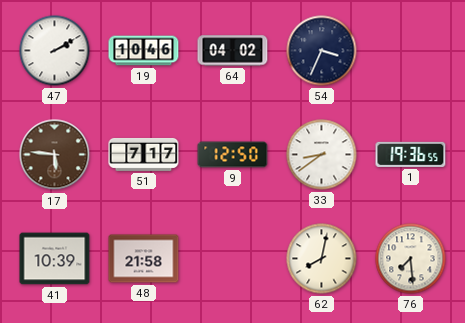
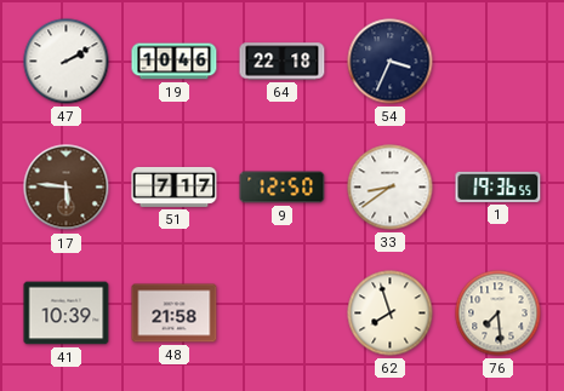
64: 04:02 -> 22:18
62: 8:02 -> 7:57
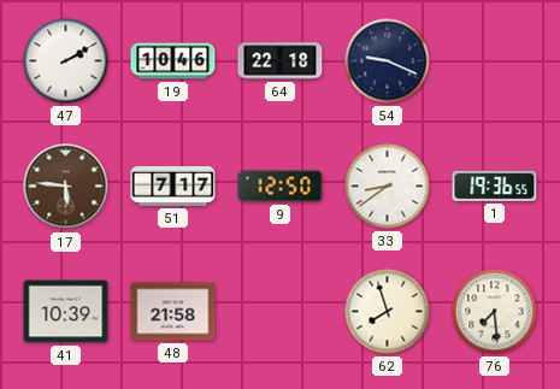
54: 3:34 -> 9:19
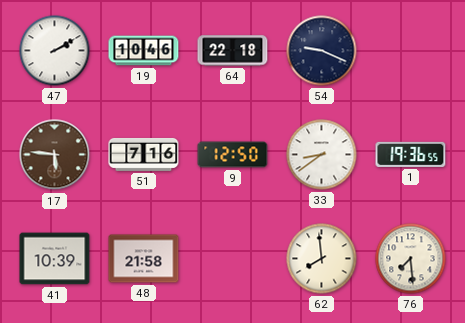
51: 7:17 -> 7:16
62: 7:57 -> 7:59
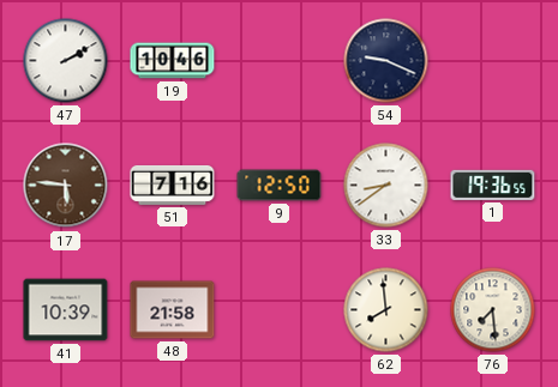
64: 22:18 -> none
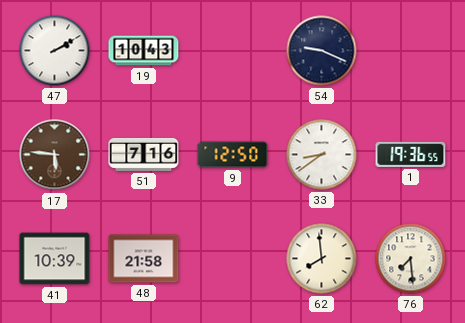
19: 10:46 -> 10:43
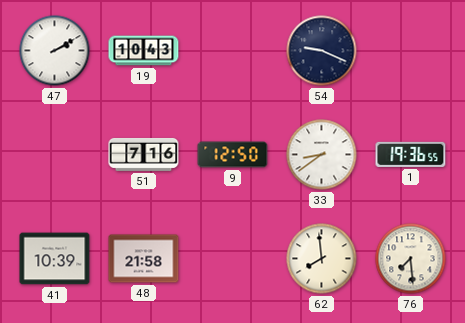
17: 5:46 -> none
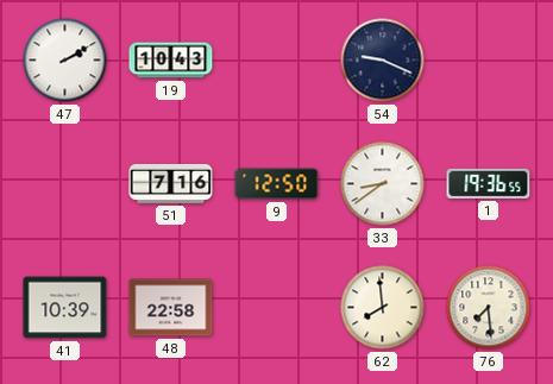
48: 21:58 -> 22:58
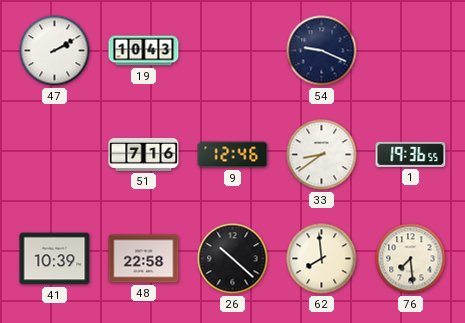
9: 12:50 -> 12:46
26: none -> 10:22
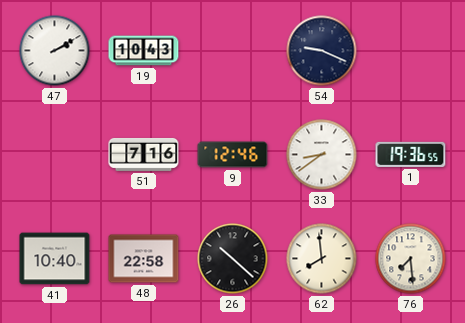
41: 10:39 -> 10:40
